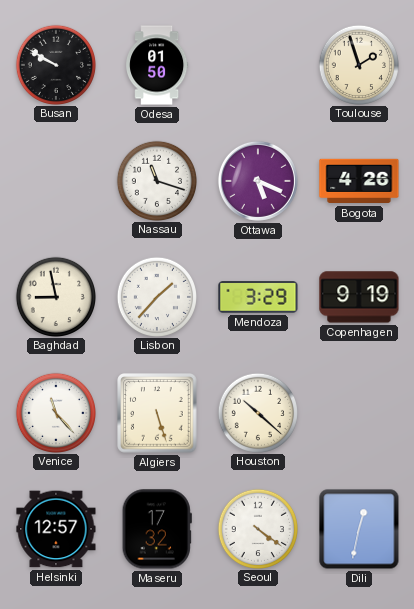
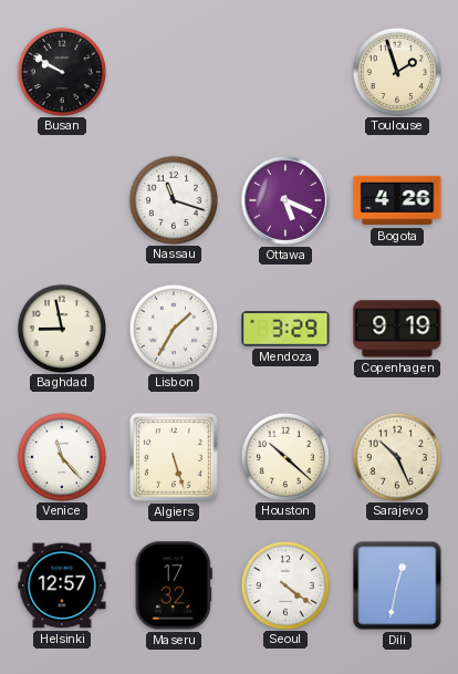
Odesa: 01:50 -> none
Lisbon: 1:37 -> 1:35
Sarajevo: none -> 10:26
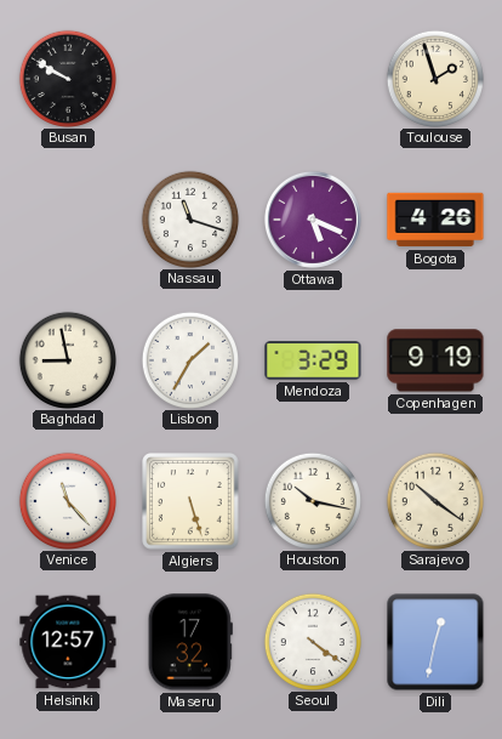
Houston: 10:22 -> 10:17
Sarajevo: 10:26 -> 10:21
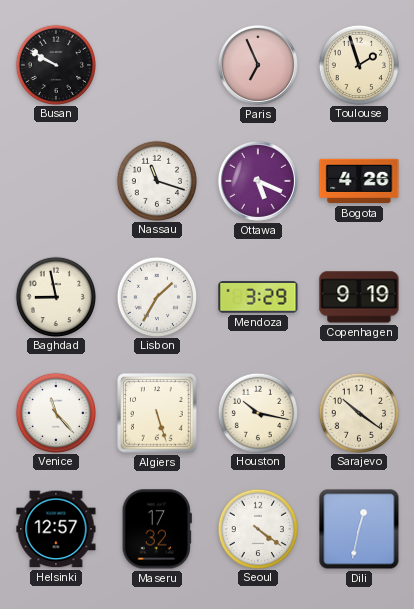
Paris: none -> 6:56
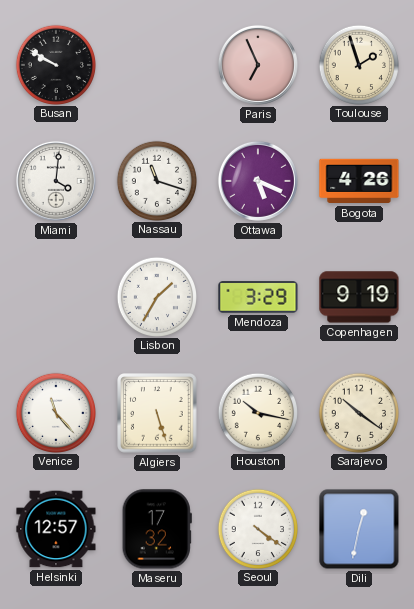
Miami: none -> 4:01
Baghdad: 8:58 -> none
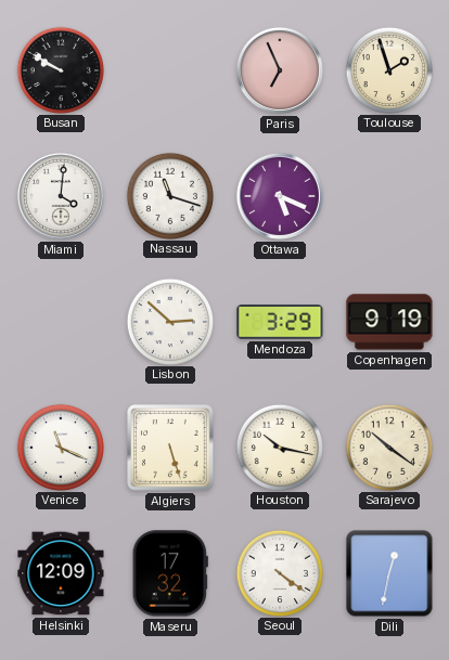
Bogota: 4:26 -> none
Lisbon: 1:35 -> 2:52
Venice: 11:23 -> 11:19
Helsinki: 12:57 -> 12:09
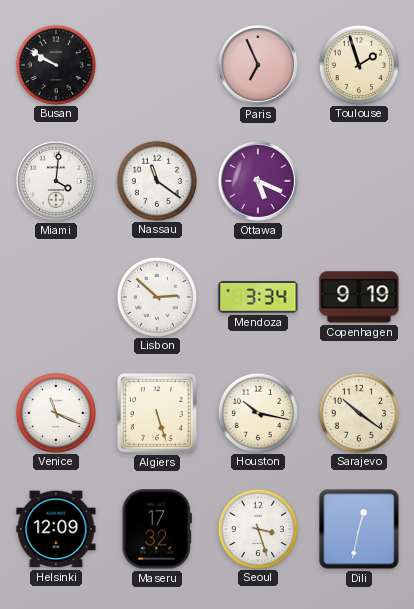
Nassau: 11:18 -> 11:21
Mendoza: 3:29 -> 3:34
Seoul: 4:21 -> 3:27
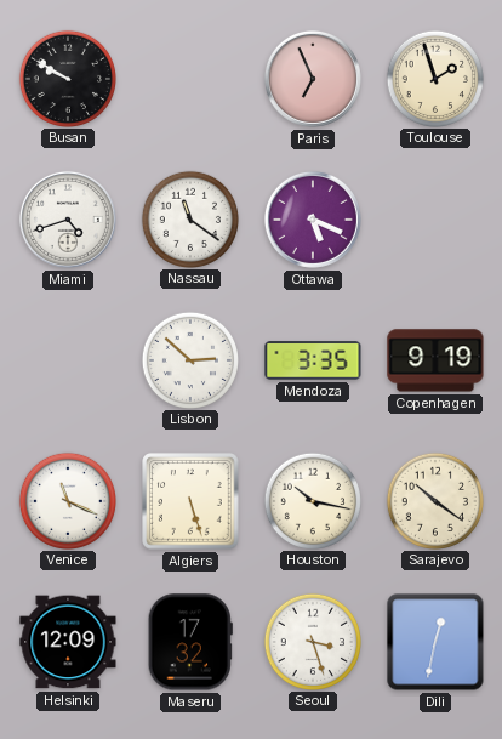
Miami: 4:01 -> 4:42
Mendoza: 3:34 -> 3:35
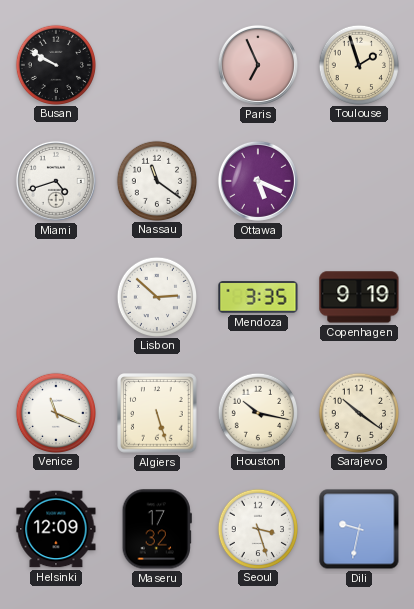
Dili: 12:32 -> 9:32
